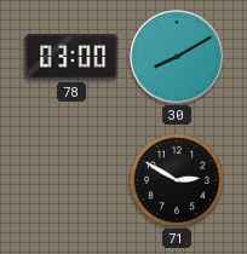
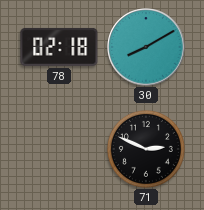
78: 03:00 -> 02:18
71: 2:50 -> 2:49
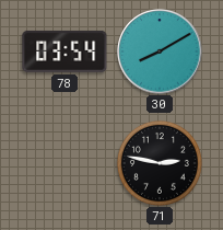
78: 02:18 -> 03:54
71: 2:49 -> 2:47
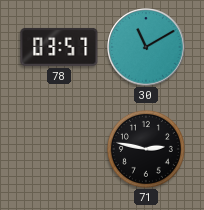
78: 03:54 -> 03:57
30: 8:10 -> 11:10
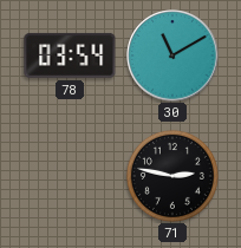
78: 03:57 -> 03:54
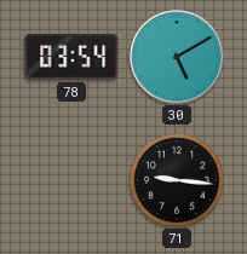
30: 11:10 -> 5:10
71: 2:47 -> 9:16
